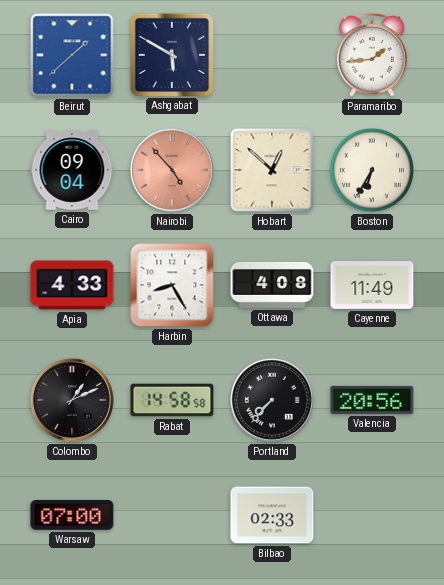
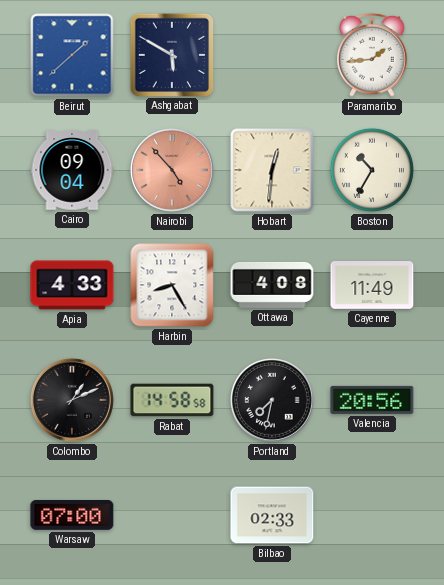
Hobart: 12:52 -> 12:31
Boston: 6:35 -> 10:35
Portland: 7:37 -> 7:32
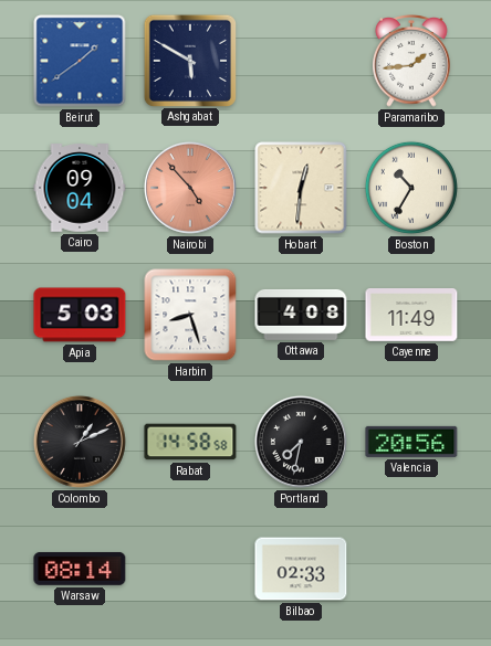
Beirut: 1:38 -> 1:39
Apia: 4:33 -> 5:03
Harbin: 8:25 -> 8:27
Warsaw: 07:00 -> 08:14
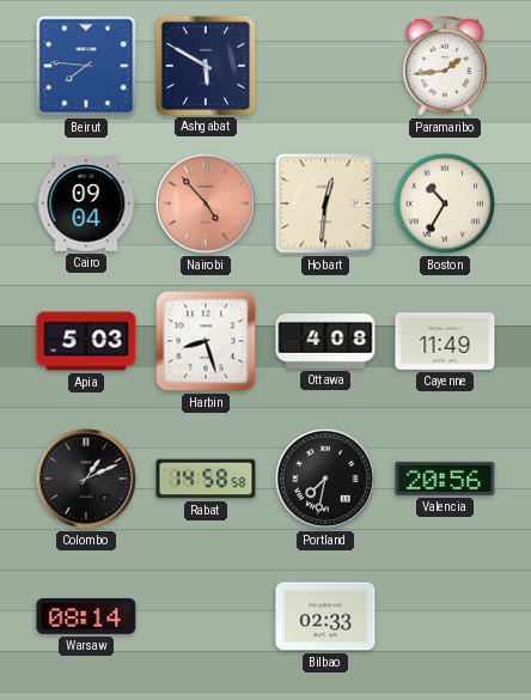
Beirut: 1:39 -> 7:46
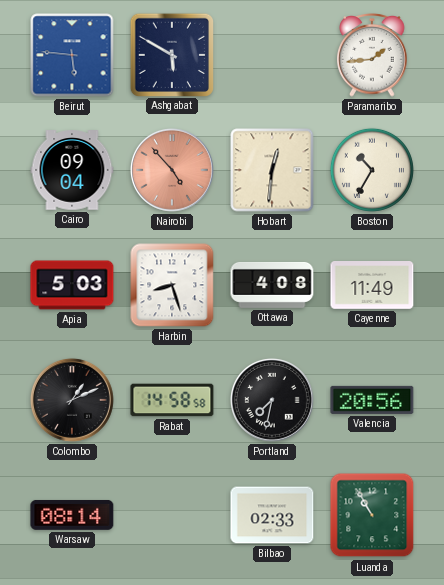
Beirut: 7:46 -> 5:46
Luanda: none -> 10:55
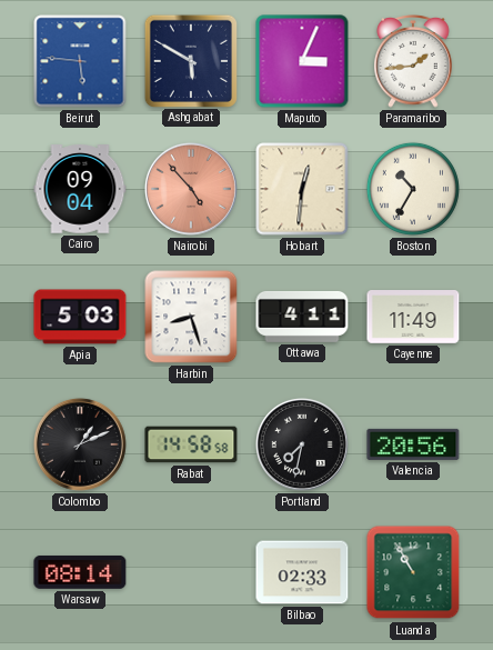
Maputo: none -> 3:04
Ottawa: 4:08 -> 4:11
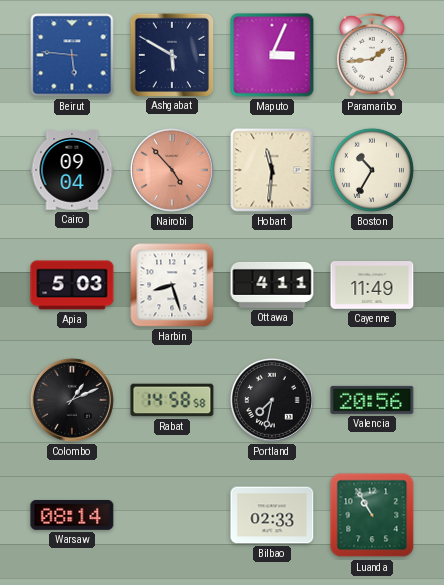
Hobart: 12:31 -> 11:31
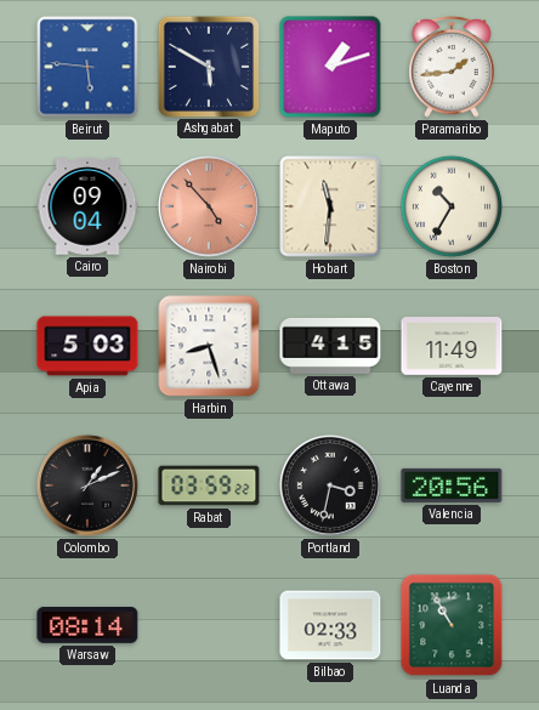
Maputo: 3:04 -> 1:12
Ottawa: 4:11 -> 4:15
Rabat: 14:58 -> 03:59
Portland: 7:32 -> 3:32
